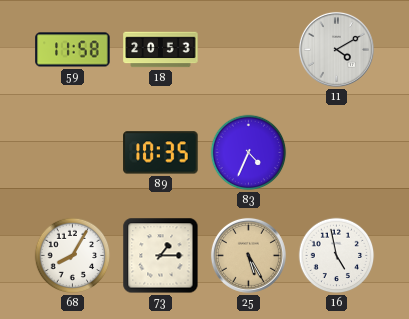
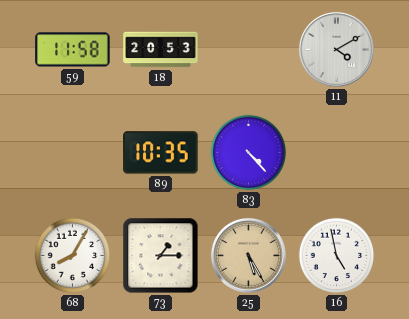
83: 4:34 -> 4:23
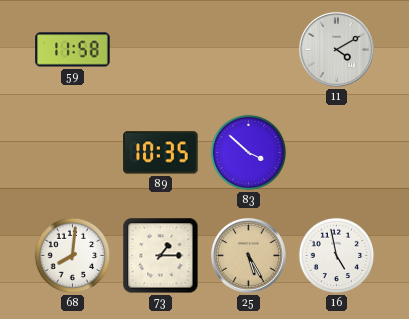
18: 20:53 -> none
83: 4:23 -> 3:52
68: 8:05 -> 8:01
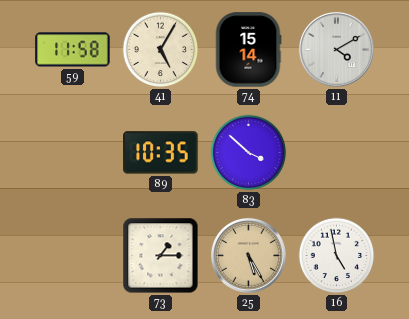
41: none -> 5:05
74: none -> 15:14
68: 8:01 -> none
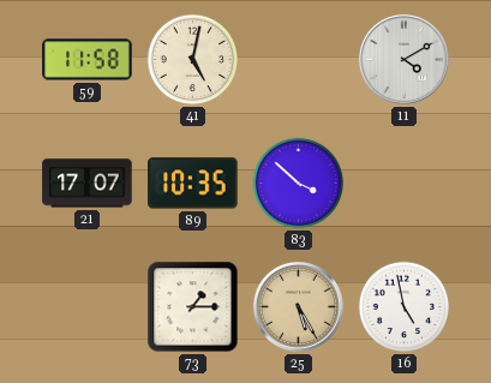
41: 5:05 -> 5:02
74: 15:14 -> none
21: none -> 17:07
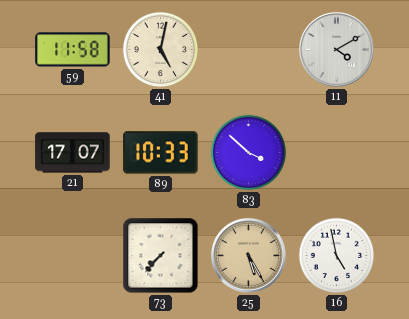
89: 10:35 -> 10:33
73: 1:15 -> 7:37
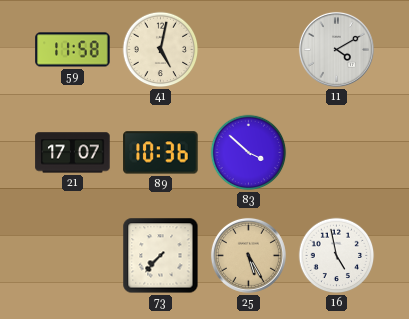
89: 10:33 -> 10:36
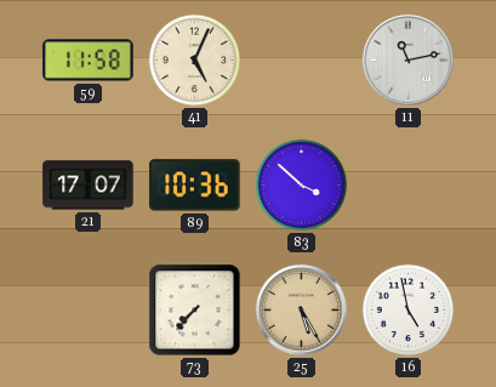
41: 5:02 -> 5:04
11: 4:10 -> 11:13
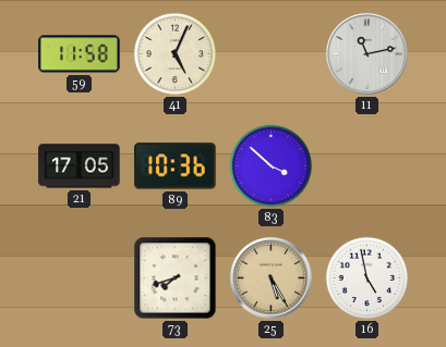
21: 17:07 -> 17:05
73: 7:37 -> 7:42
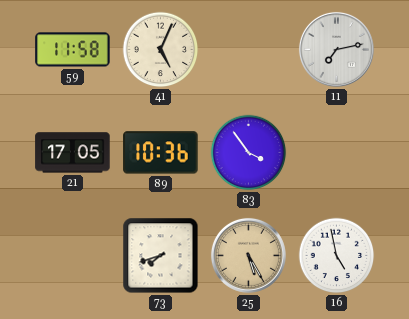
11: 11:13 -> 7:13
83: 3:52 -> 3:54
